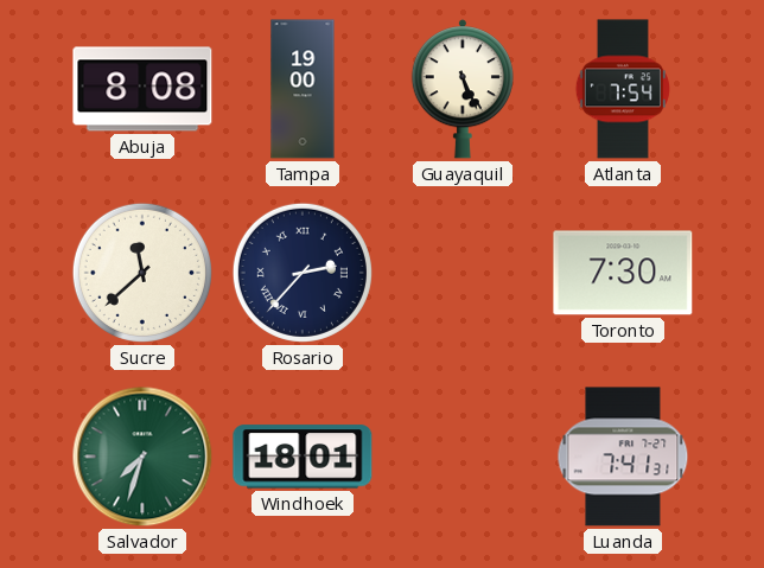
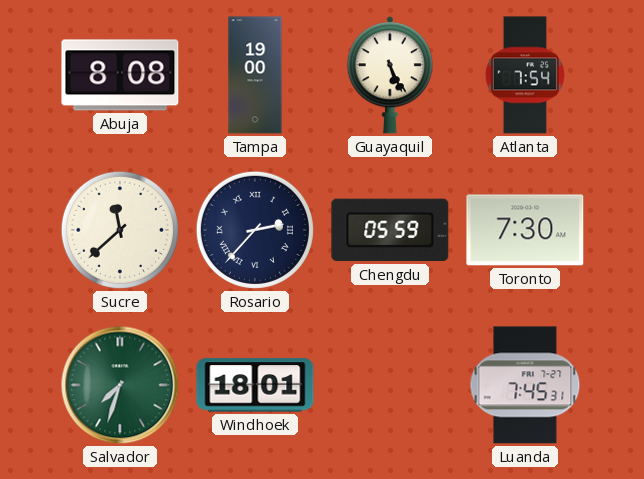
Chengdu: none -> 05:59
Luanda: 7:41 -> 7:45
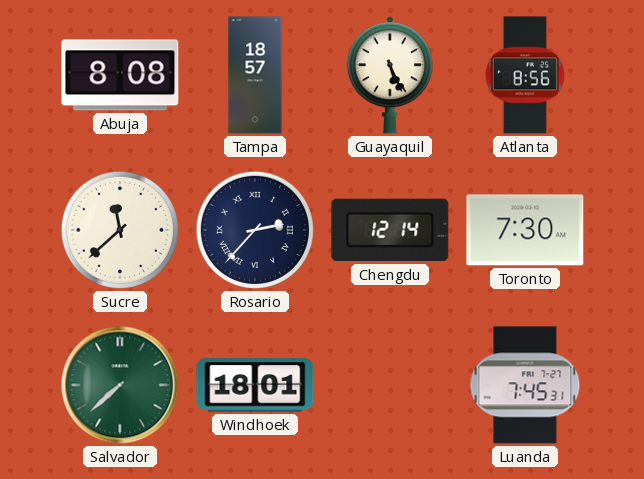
Tampa: 19:00 -> 18:57
Atlanta: 7:54 -> 8:56
Chengdu: 05:59 -> 12:14
Salvador: 7:33 -> 7:38
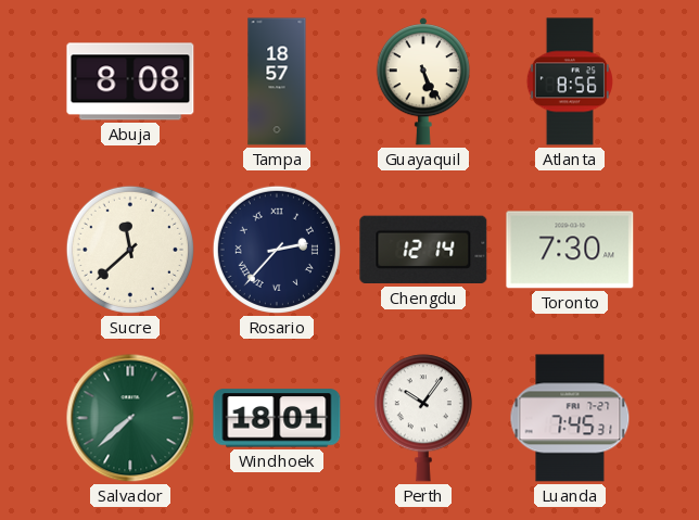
Perth: none -> 10:06
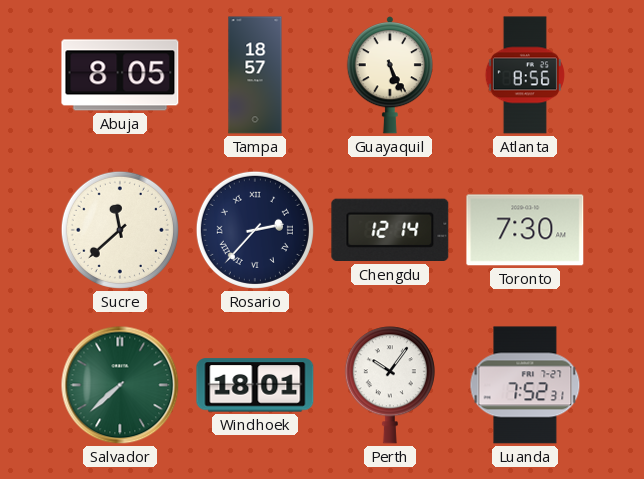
Abuja: 8:08 -> 8:05
Luanda: 7:45 -> 7:52
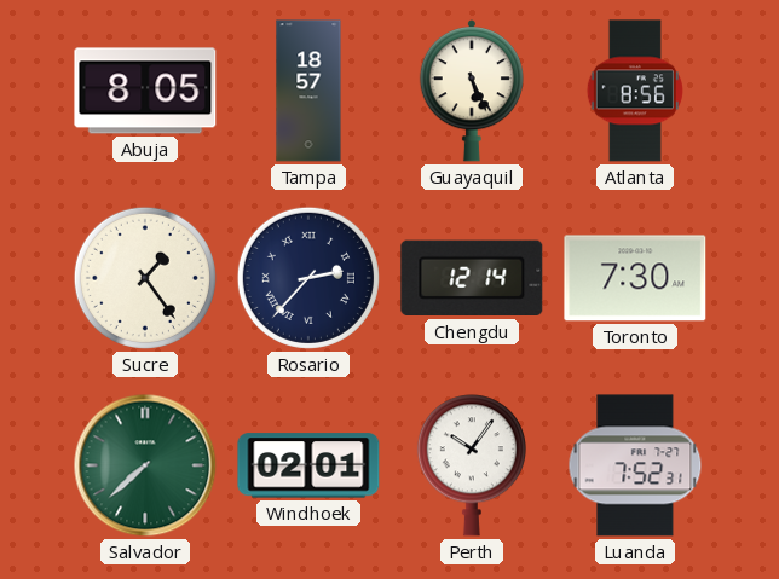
Sucre: 11:38 -> 1:24
Windhoek: 18:01 -> 02:01
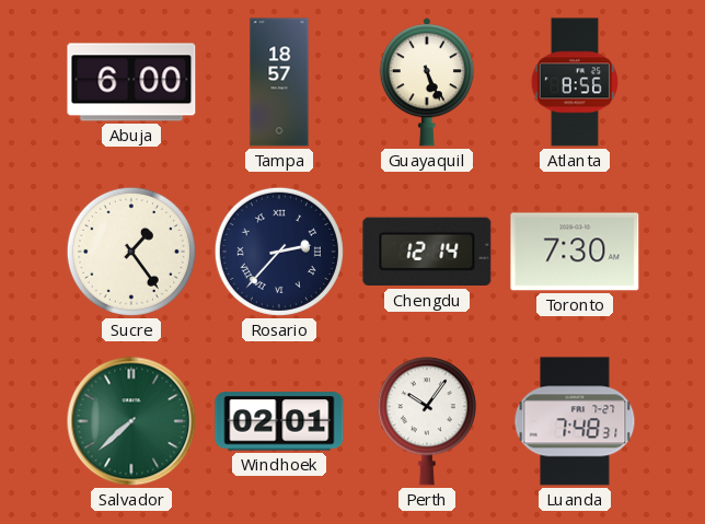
Abuja: 8:05 -> 6:00
Luanda: 7:52 -> 7:48
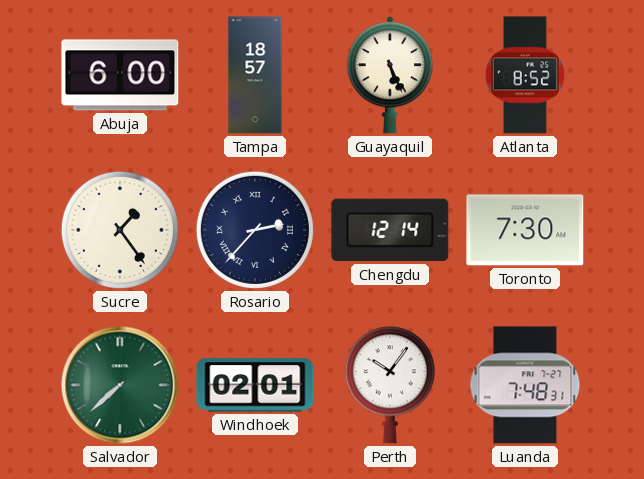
Atlanta: 8:56 -> 8:52
